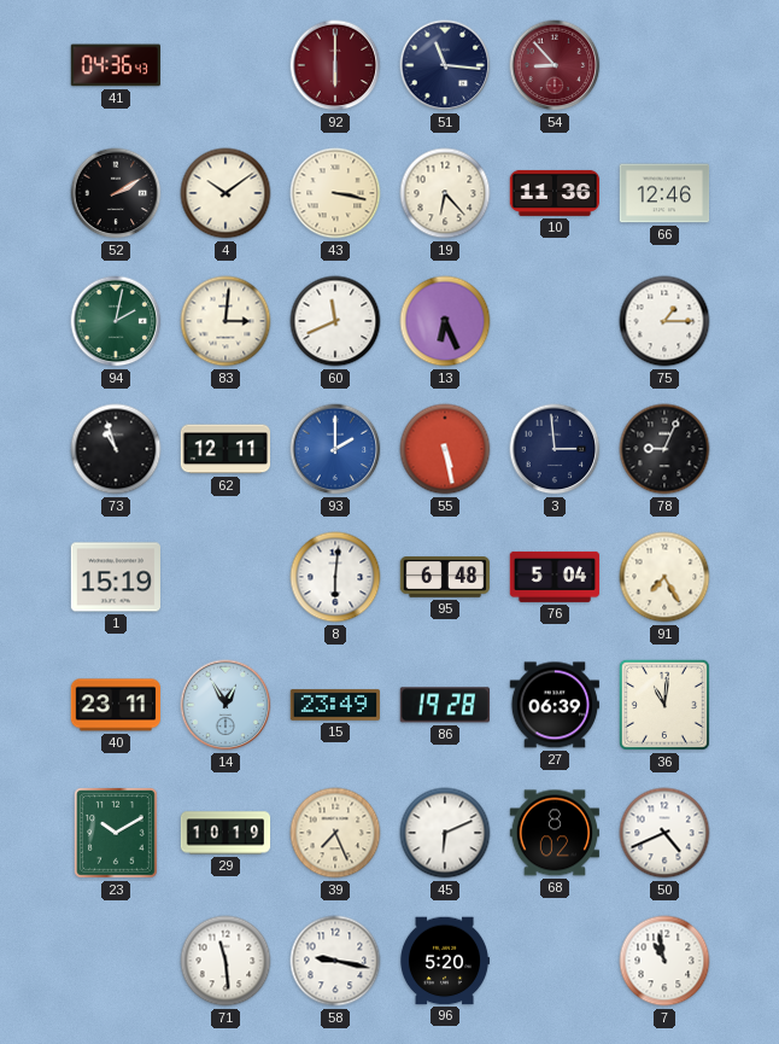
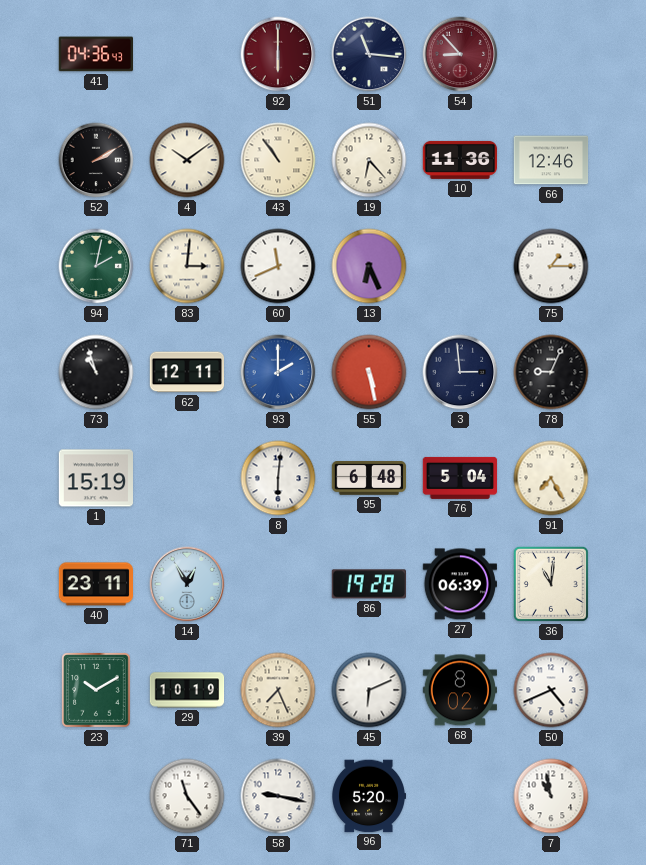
43: 3:17 -> 10:54
15: 23:49 -> none
71: 11:29 -> 11:24
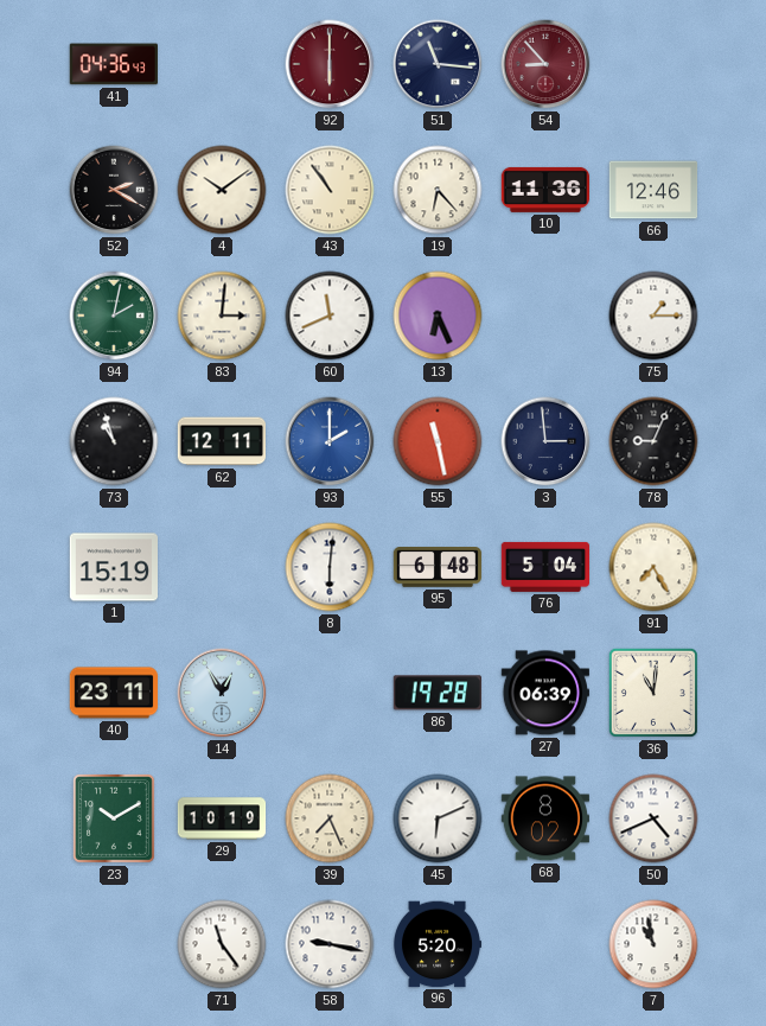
52: 2:10 -> 2:20
55: 5:28 -> 11:28
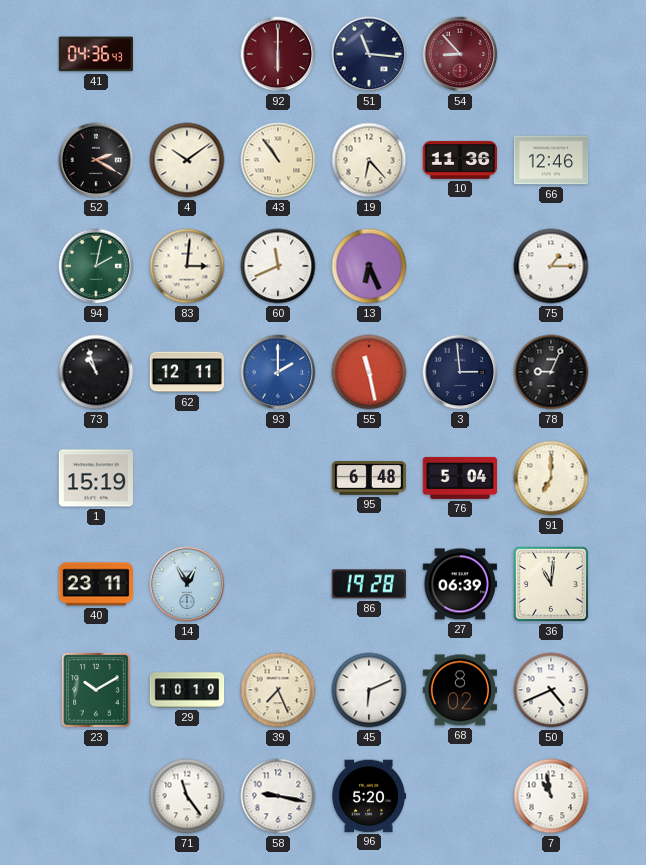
8: 6:01 -> none
91: 7:25 -> 7:00
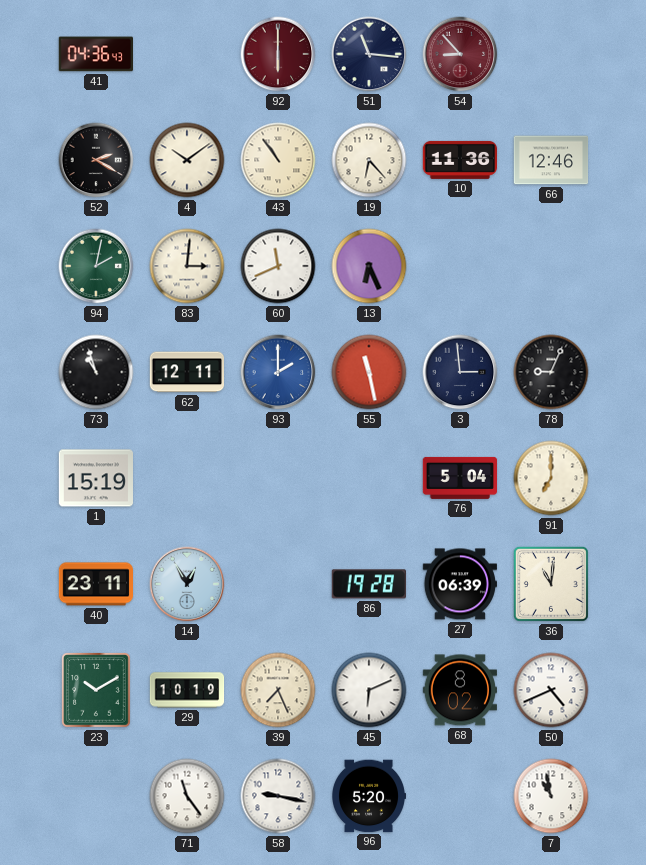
75: 1:15 -> none
95: 6:48 -> none
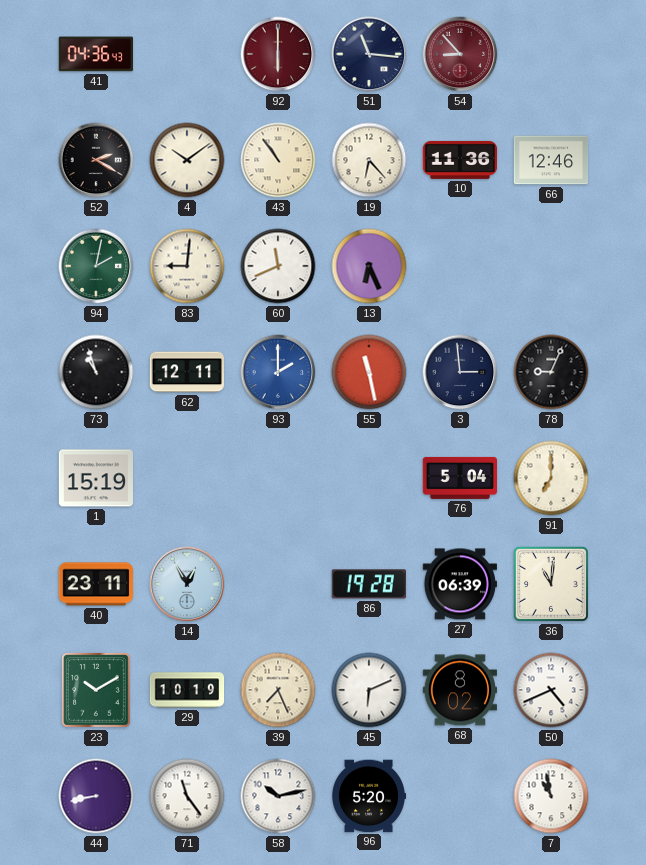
83: 3:01 -> 9:01
44: none -> 8:43
58: 9:17 -> 10:13
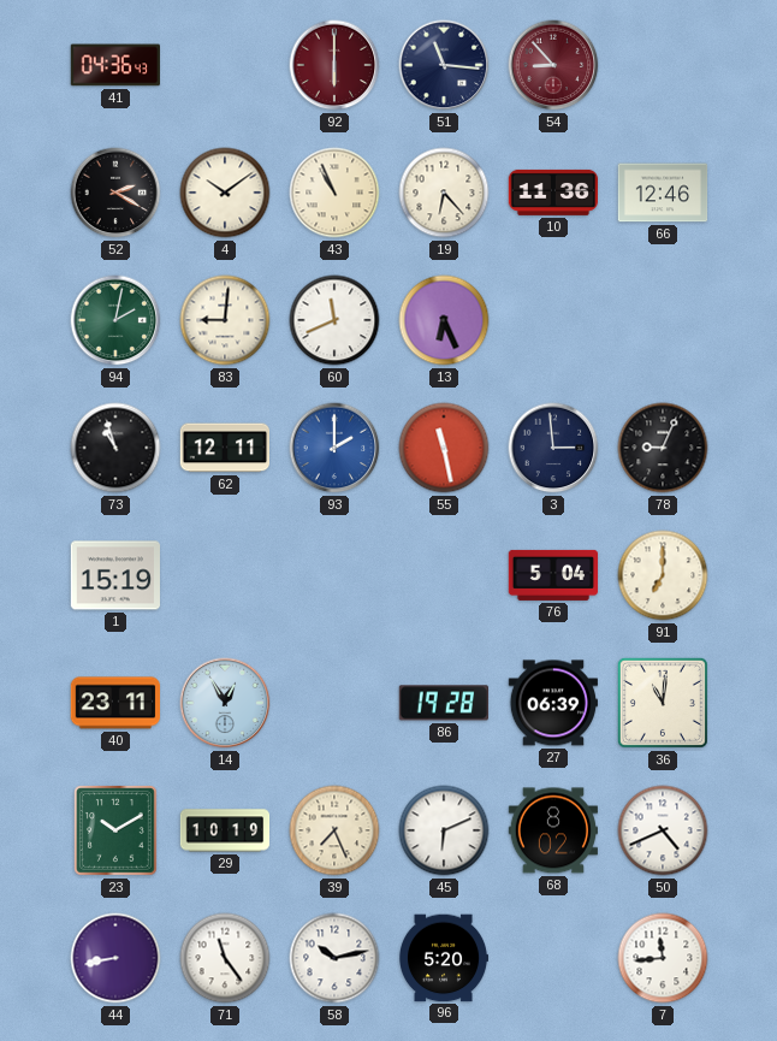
43: 10:54 -> 10:56
7: 10:58 -> 11:44
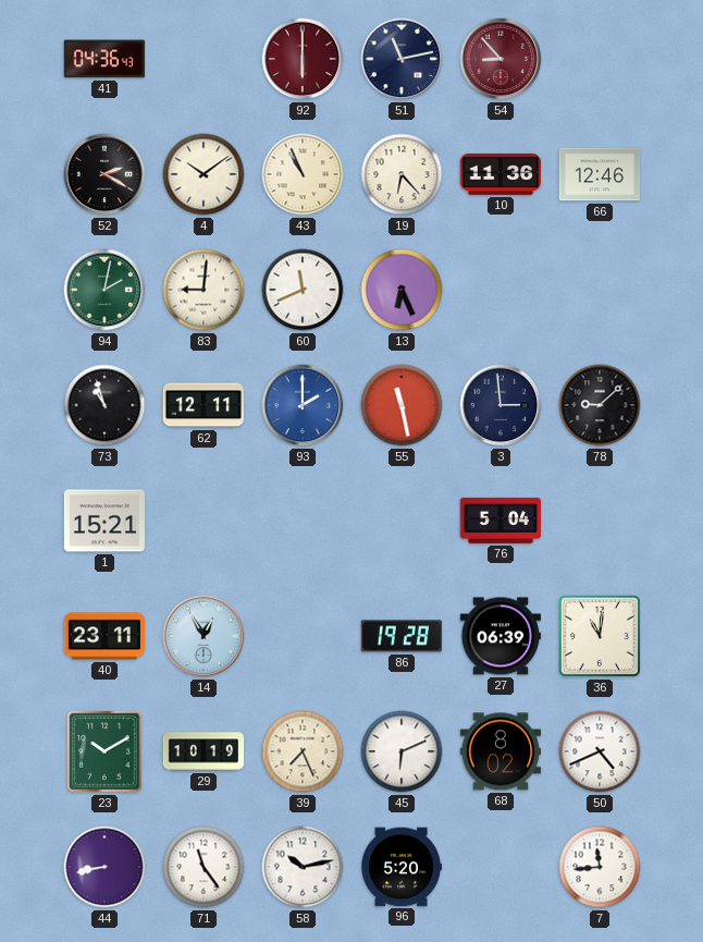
51: 11:16 -> 11:13
78: 9:04 -> 9:08
1: 15:19 -> 15:21
91: 7:00 -> none
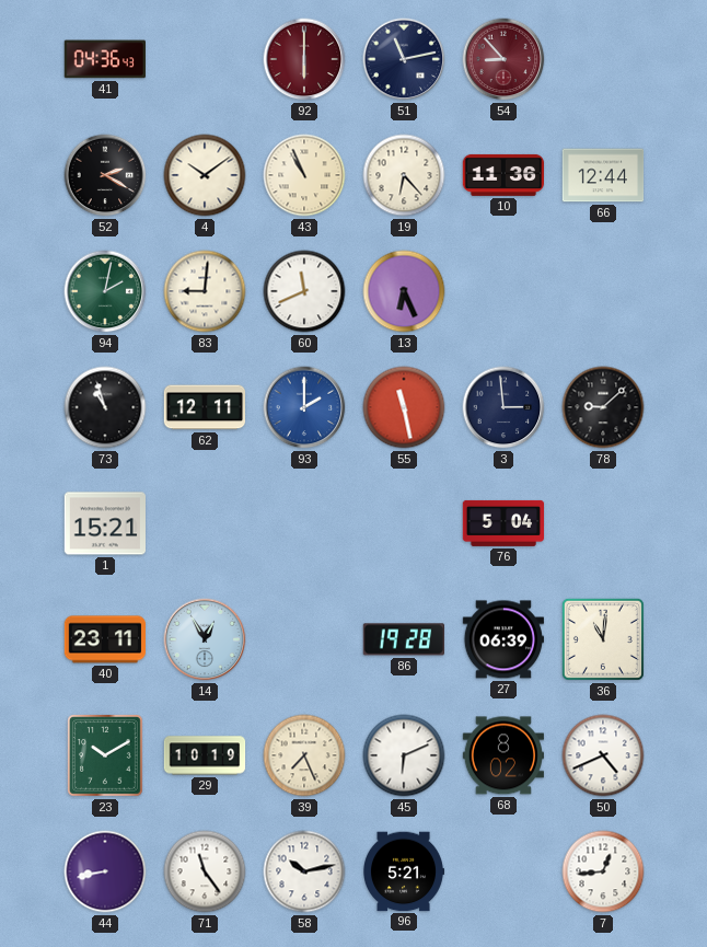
66: 12:46 -> 12:44
96: 5:20 -> 5:21
7: 11:44 -> 12:44
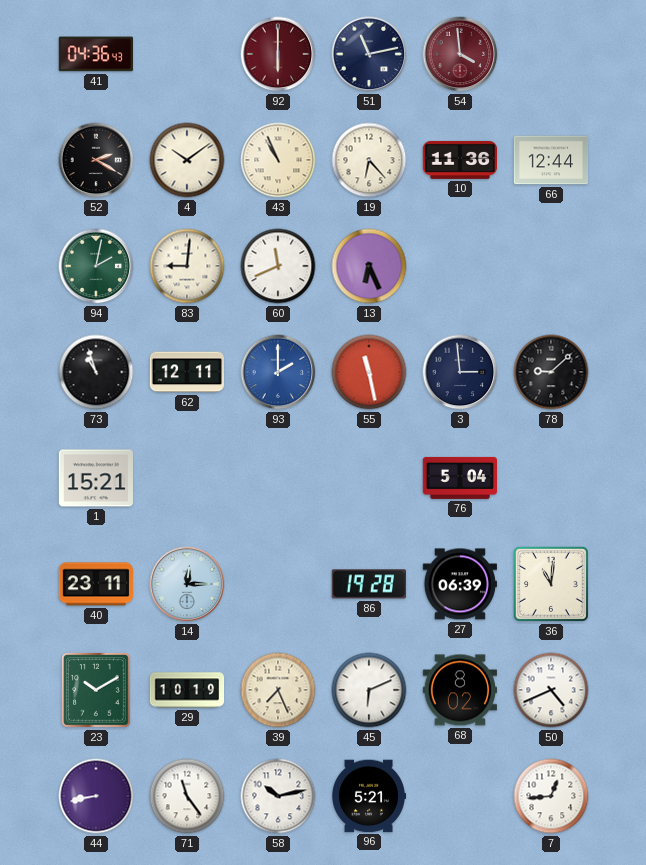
54: 8:53 -> 3:59
14: 12:55 -> 12:15
